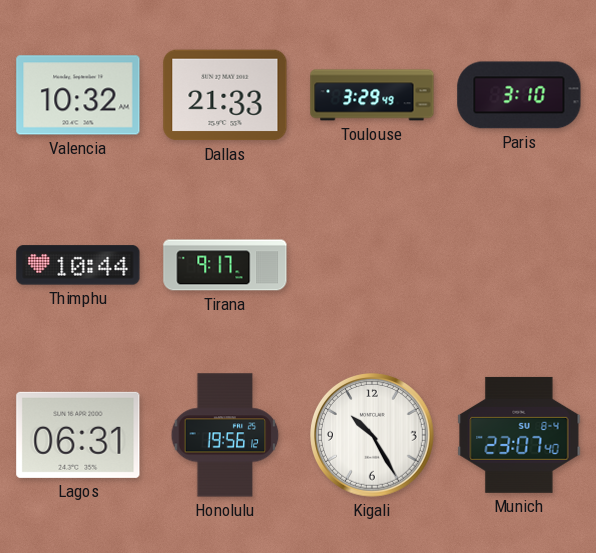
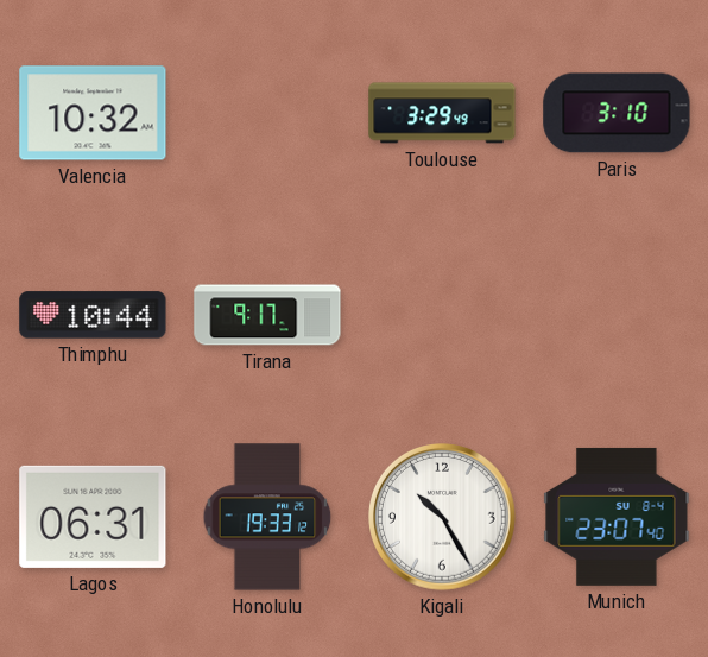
Dallas: 21:33 -> none
Honolulu: 19:56 -> 19:33
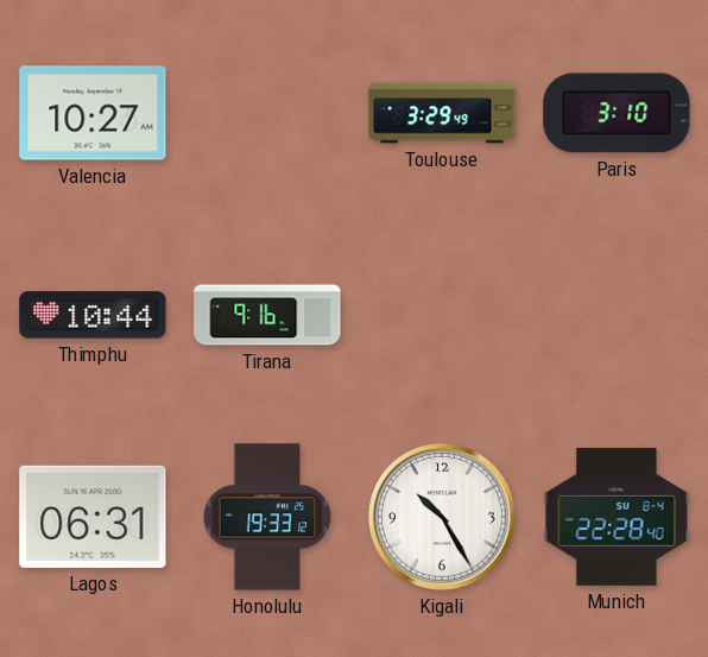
Valencia: 10:32 -> 10:27
Tirana: 9:17 -> 9:16
Munich: 23:07 -> 22:28
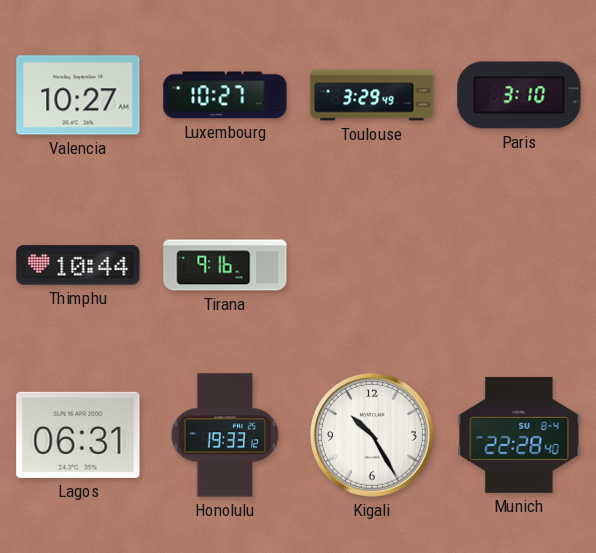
Luxembourg: none -> 10:27
